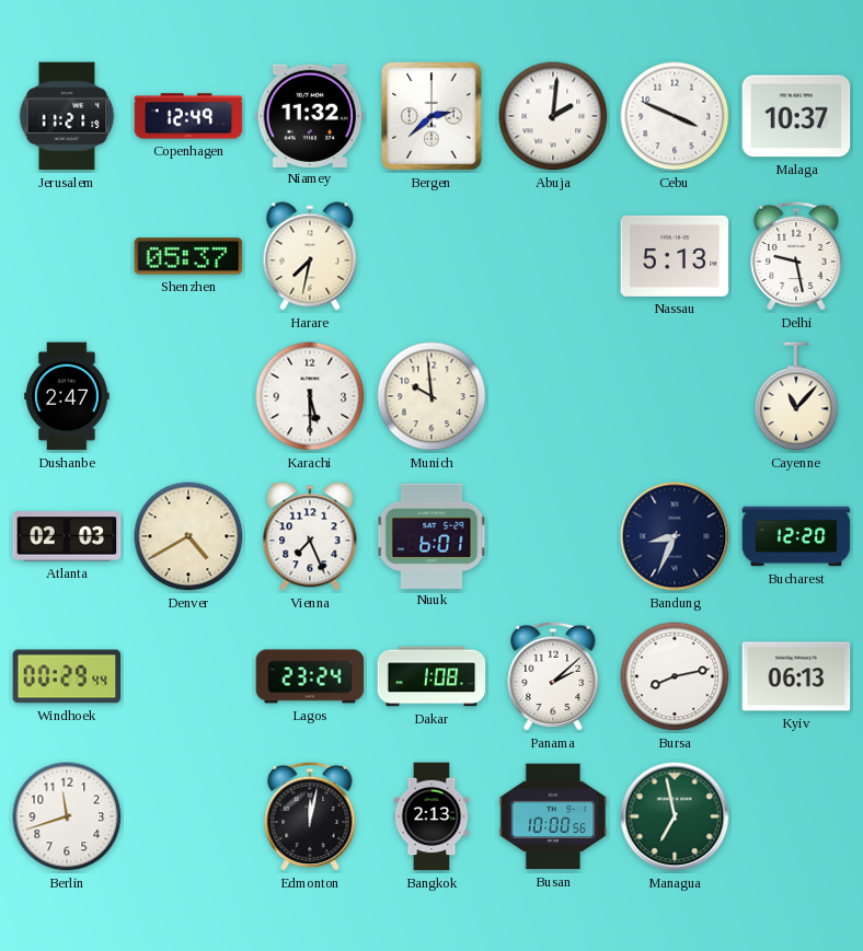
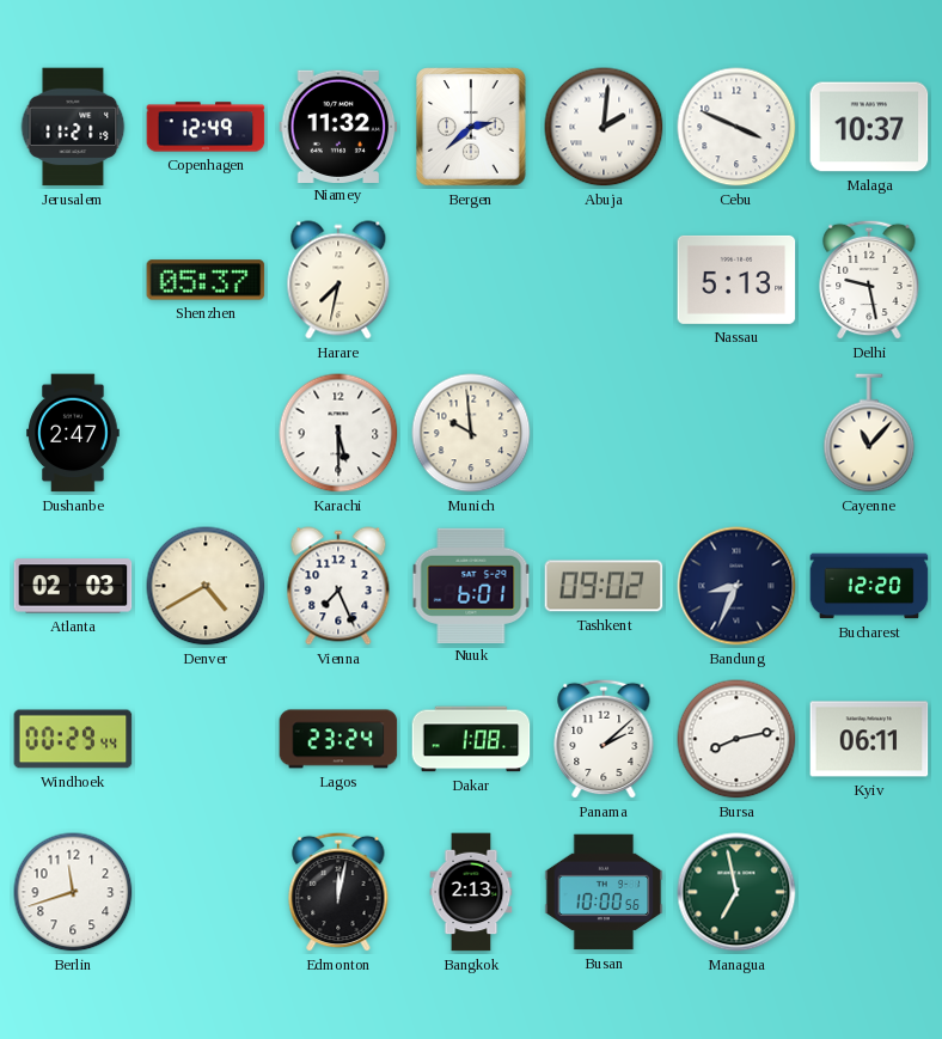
Tashkent: none -> 09:02
Kyiv: 06:13 -> 06:11
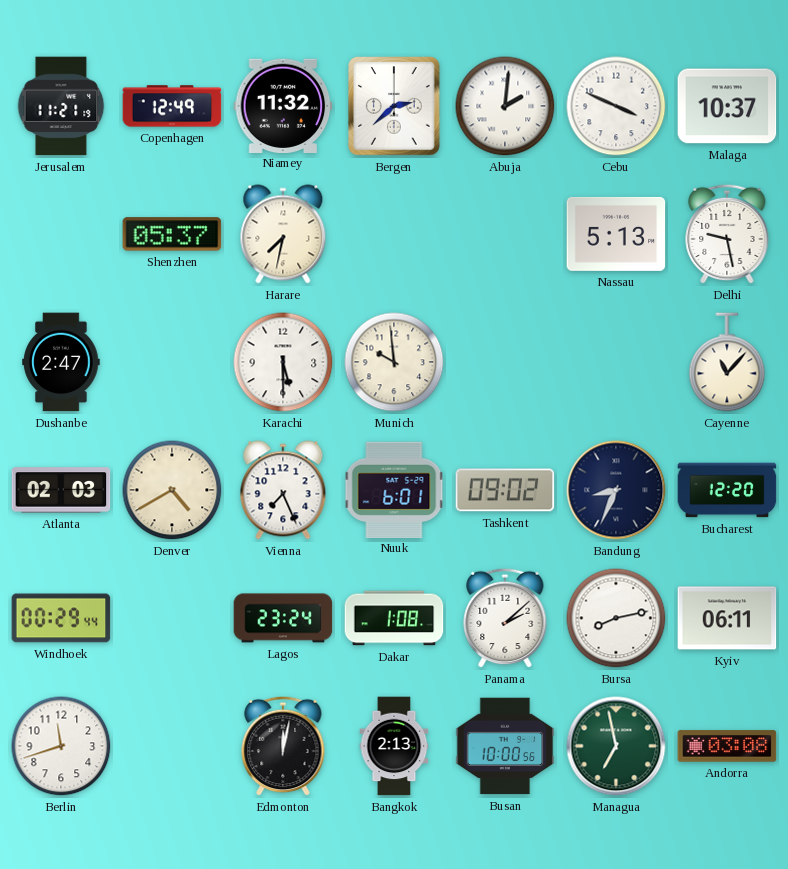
Andorra: none -> 03:08
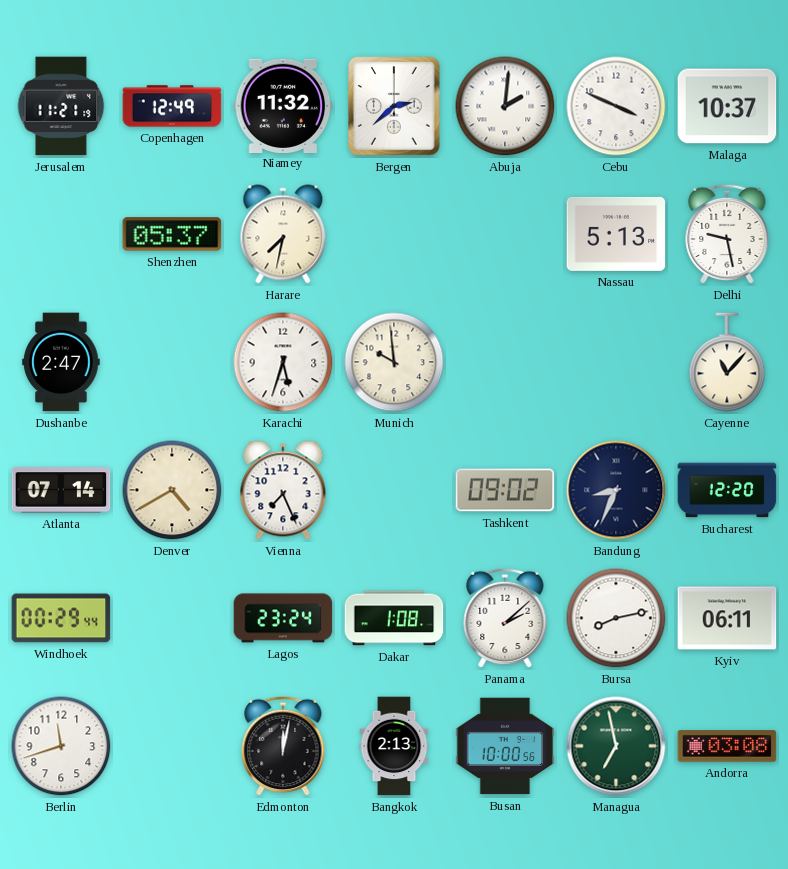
Karachi: 5:30 -> 5:33
Atlanta: 02:03 -> 07:14
Nuuk: 6:01 -> none
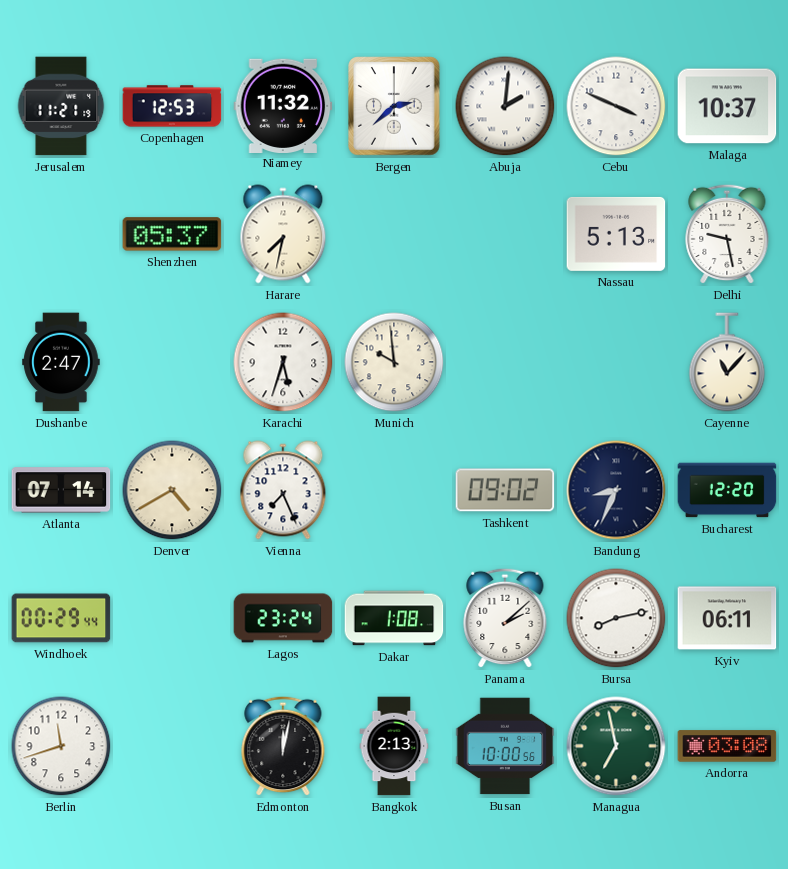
Copenhagen: 12:49 -> 12:53
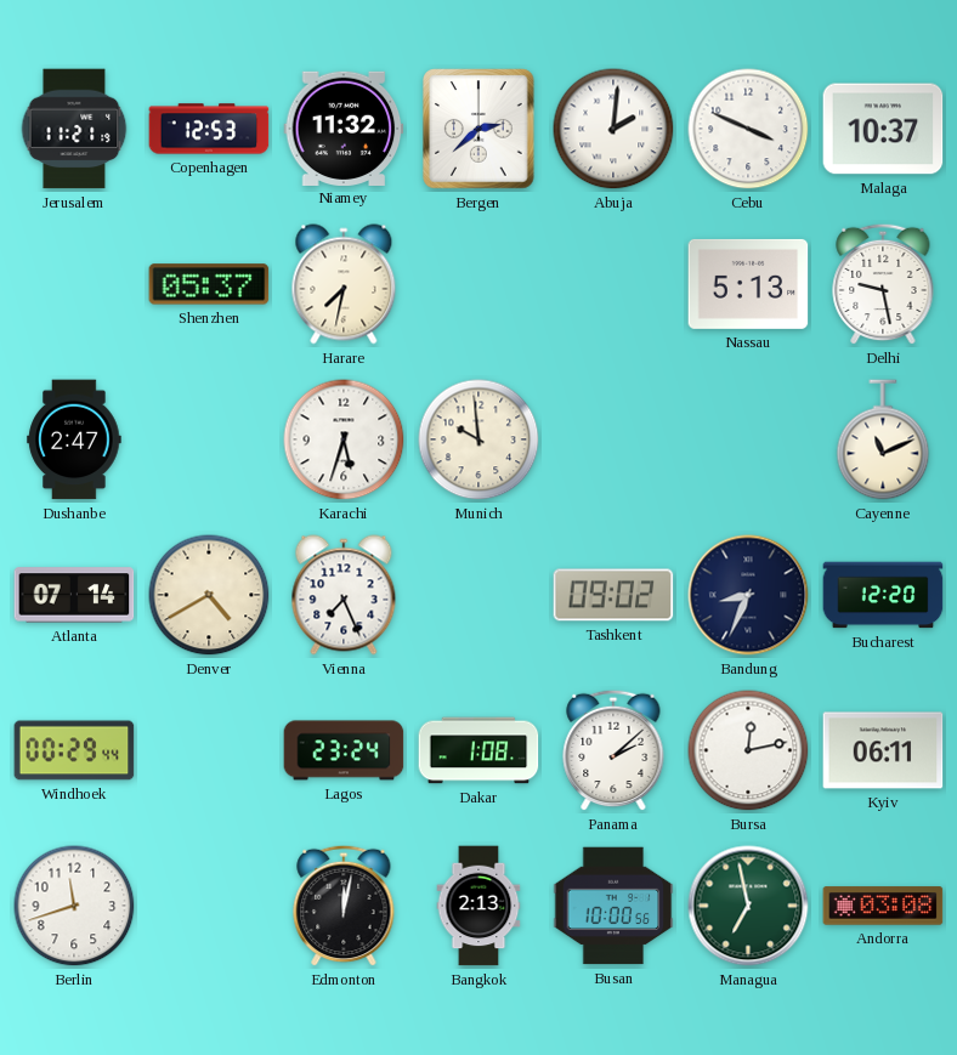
Cayenne: 11:07 -> 11:11
Bursa: 8:13 -> 12:13
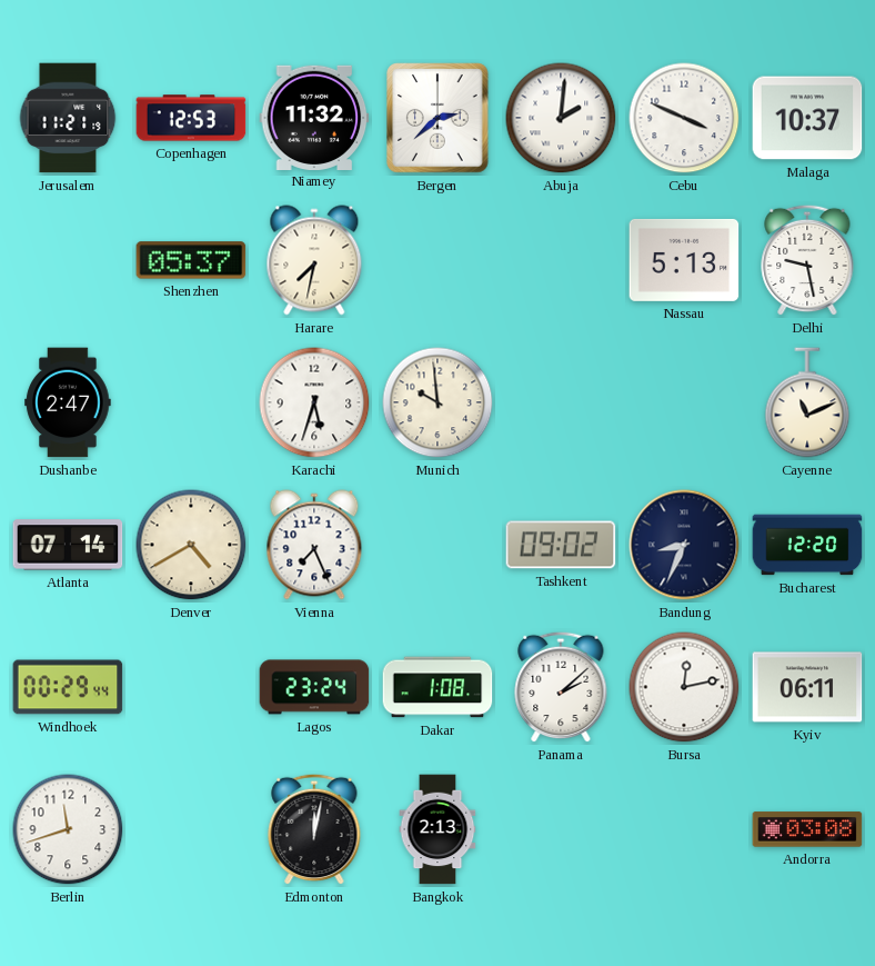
Busan: 10:00 -> none
Managua: 6:58 -> none
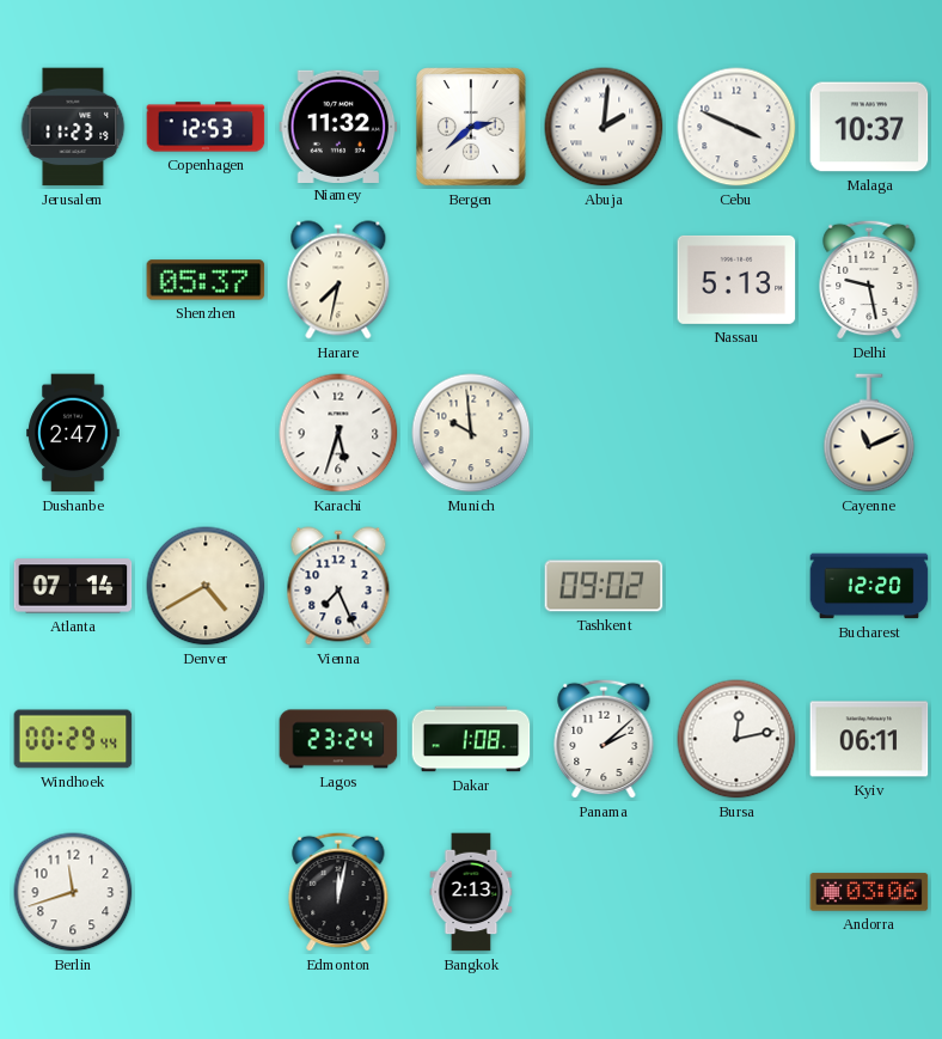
Jerusalem: 11:21 -> 11:23
Bandung: 8:34 -> none
Andorra: 03:08 -> 03:06
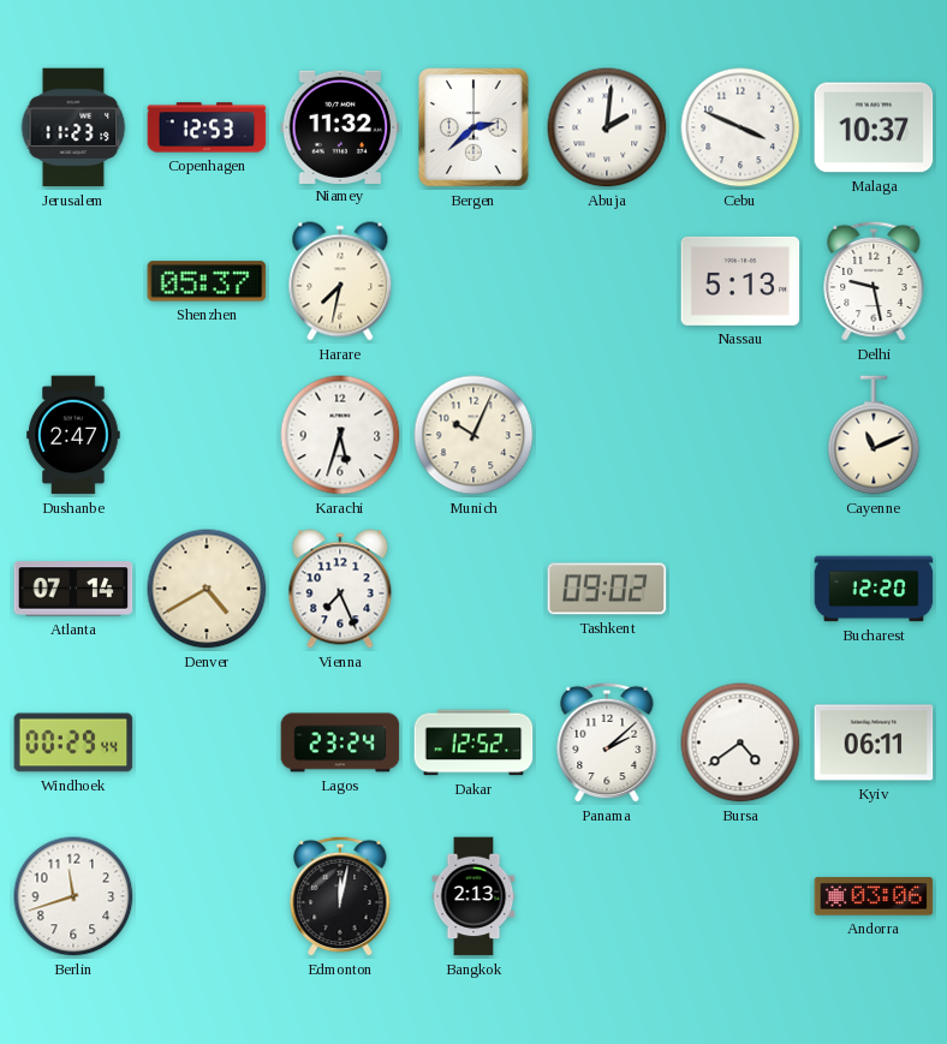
Munich: 9:59 -> 10:04
Dakar: 1:08 -> 12:52
Bursa: 12:13 -> 4:39
